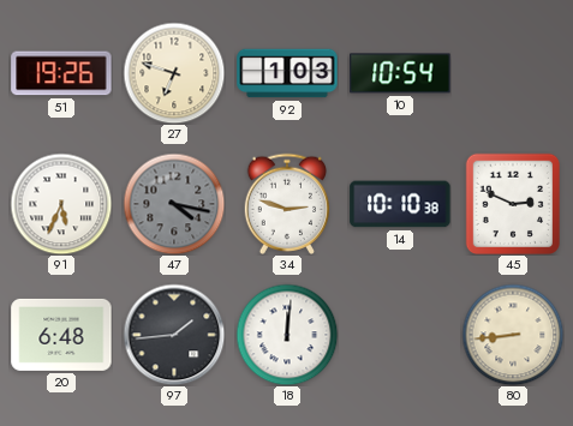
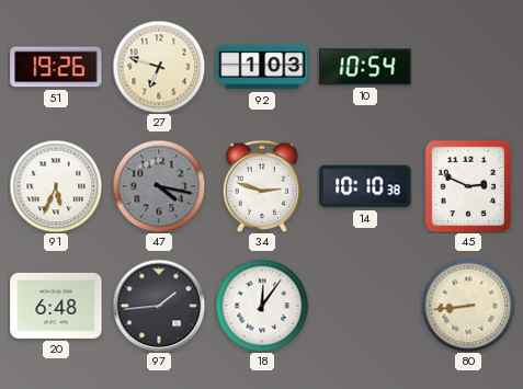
18: 12:01 -> 12:06
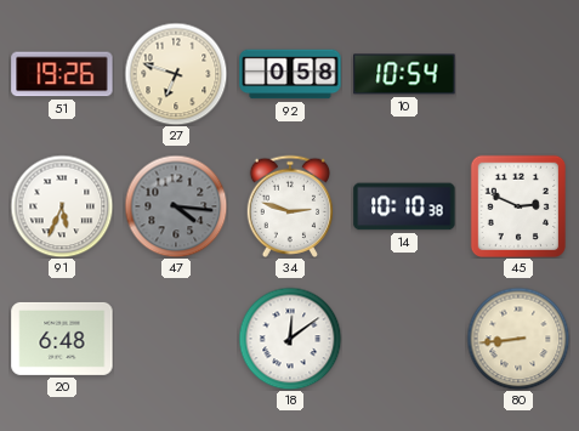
92: 1:03 -> 0:58
47: 4:17 -> 4:16
97: 1:44 -> none
18: 12:06 -> 12:09
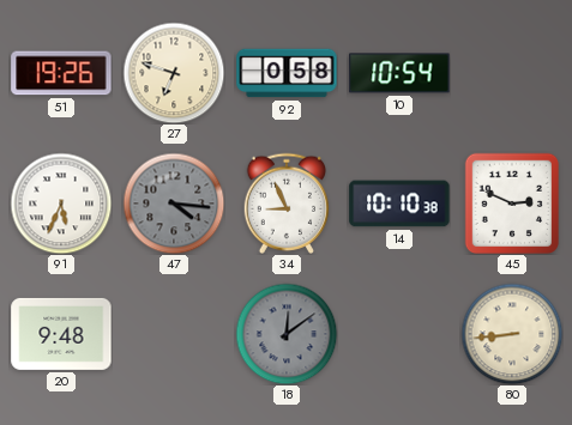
34: 2:48 -> 8:56
20: 6:48 -> 9:48
18 dial: white -> grey
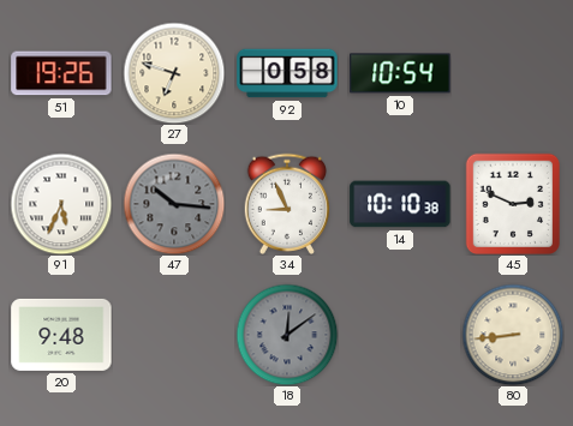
47: 4:16 -> 10:16
